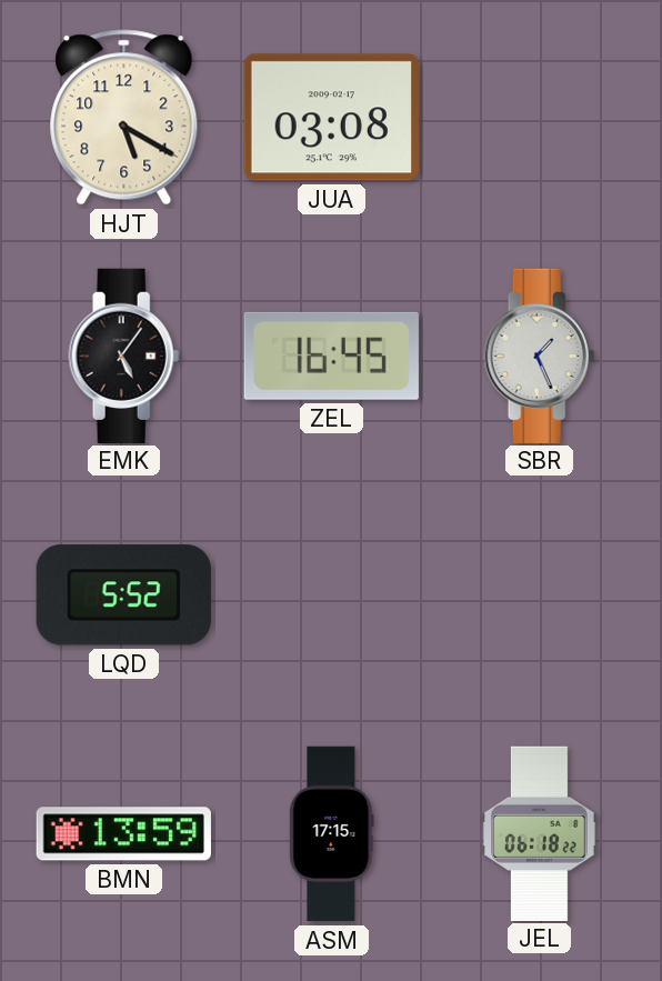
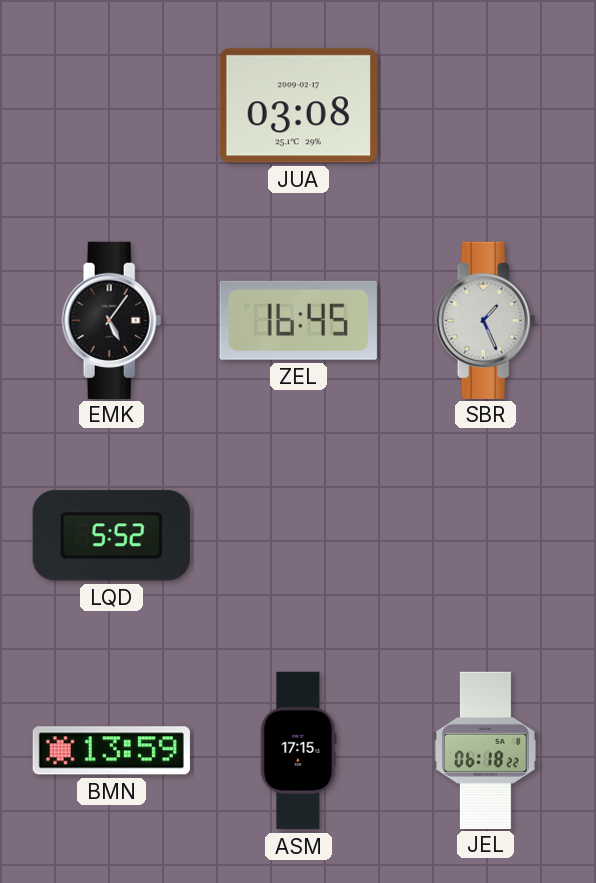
HJT: 5:20 -> none
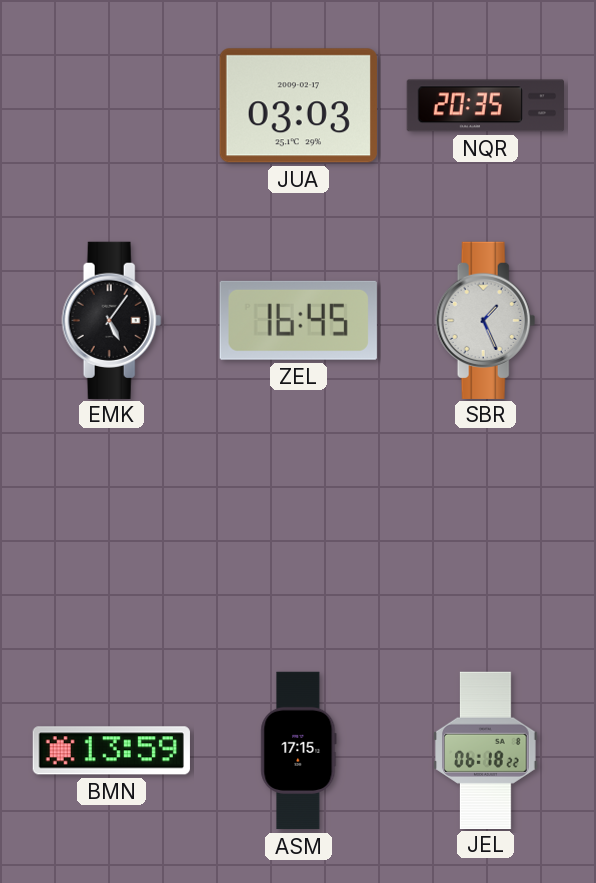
JUA: 03:08 -> 03:03
NQR: none -> 20:35
LQD: 5:52 -> none
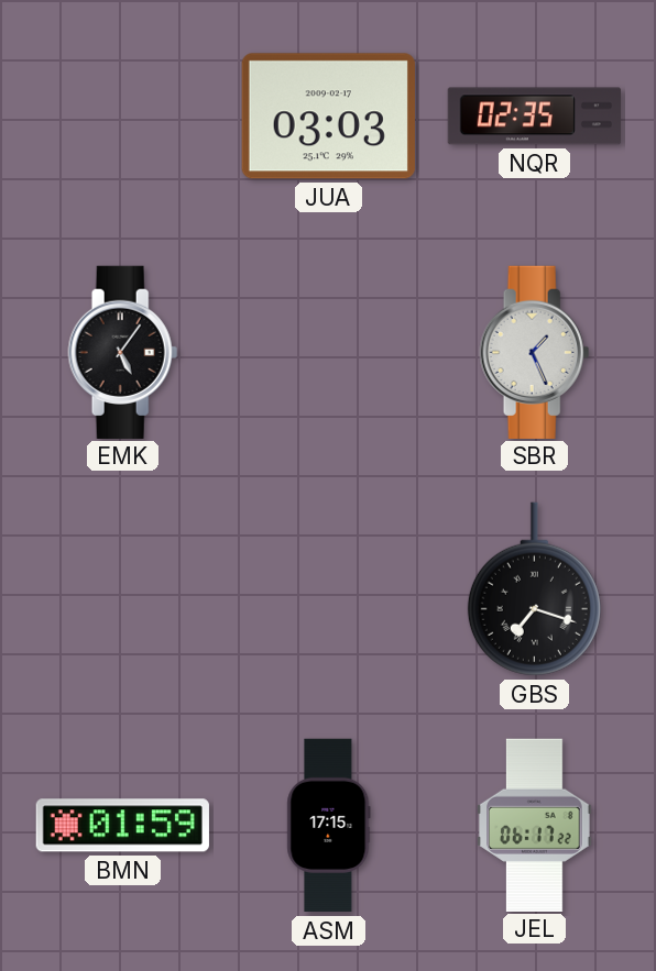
NQR: 20:35 -> 02:35
ZEL: 16:45 -> none
GBS: none -> 7:18
BMN: 13:59 -> 01:59
JEL: 06:18 -> 06:17
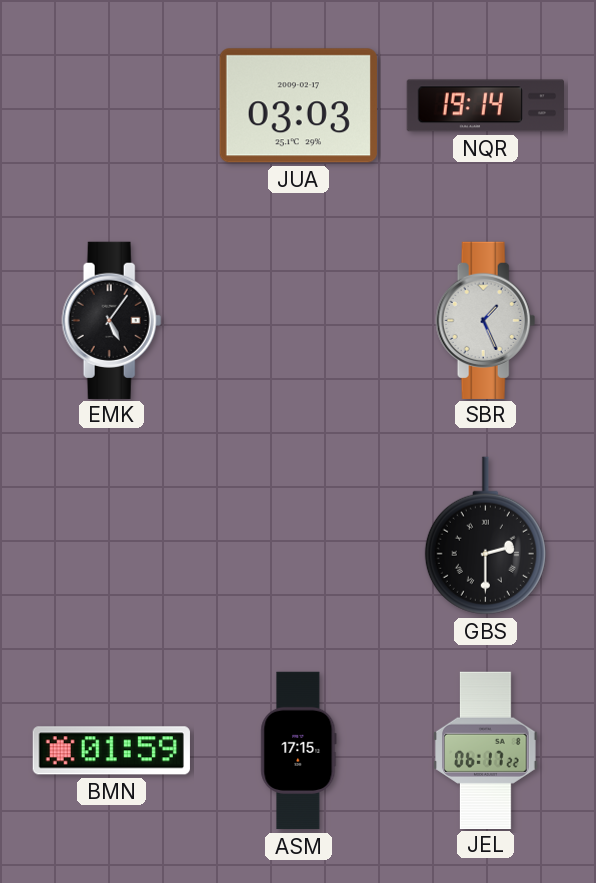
NQR: 02:35 -> 19:14
GBS: 7:18 -> 2:30
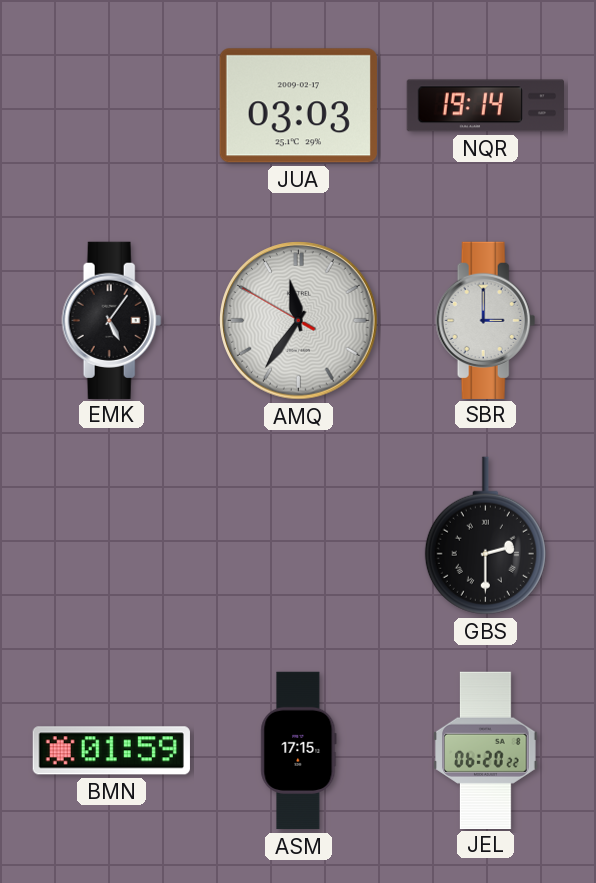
AMQ: none -> 11:35
SBR: 1:26 -> 3:00
JEL: 06:17 -> 06:20
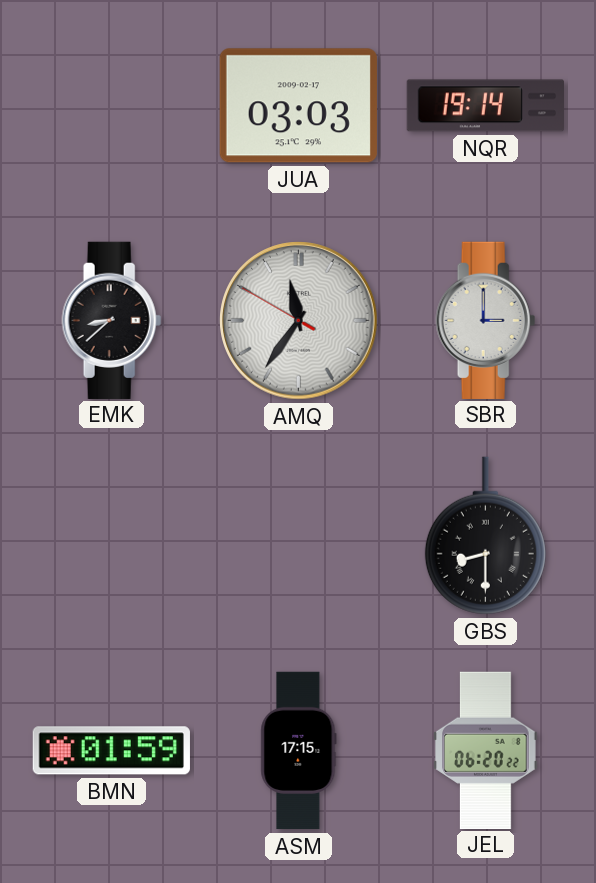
EMK: 5:06 -> 8:38
GBS: 2:30 -> 8:30
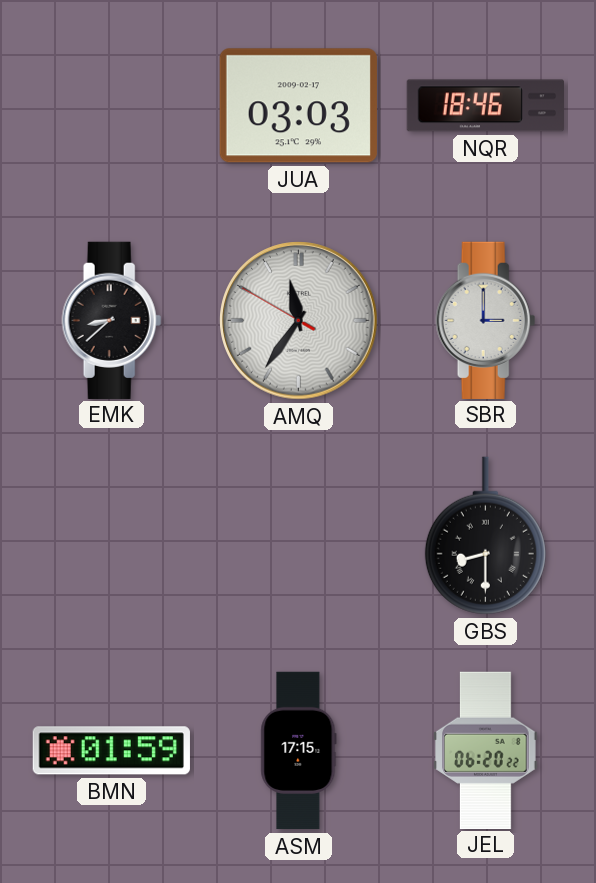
NQR: 19:14 -> 18:46
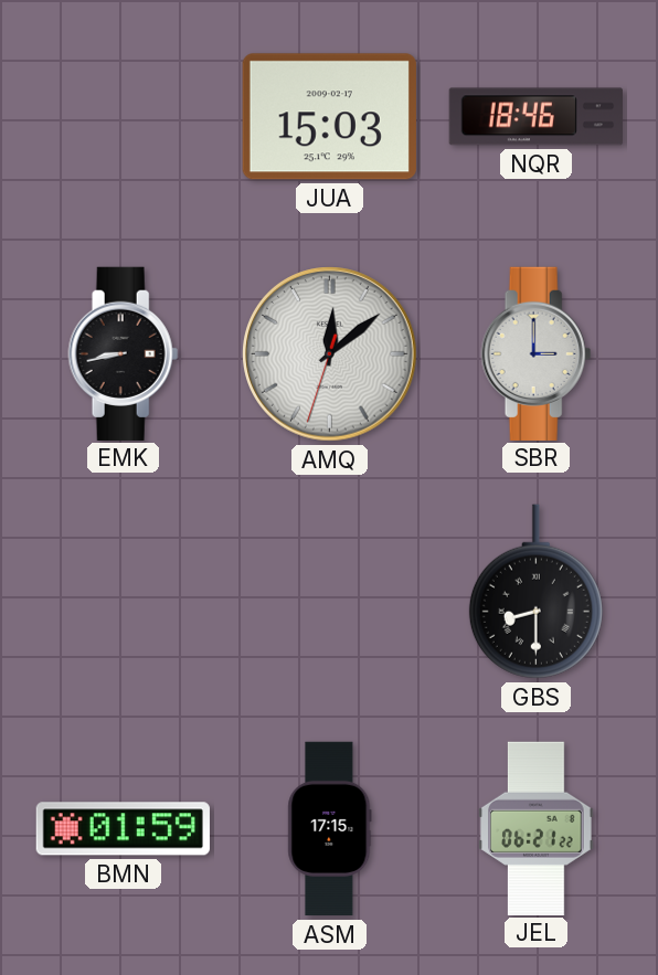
JUA: 03:03 -> 15:03
EMK: 8:38 -> 8:43
AMQ: 11:35 -> 12:08
JEL: 06:20 -> 06:21
